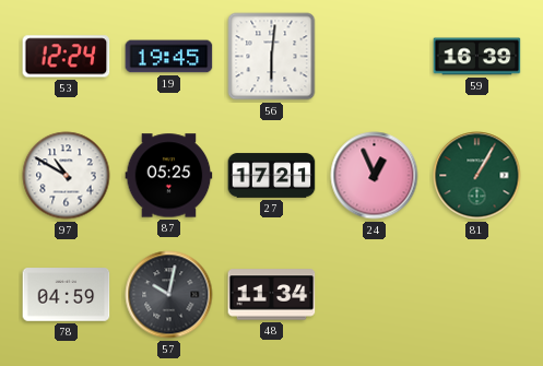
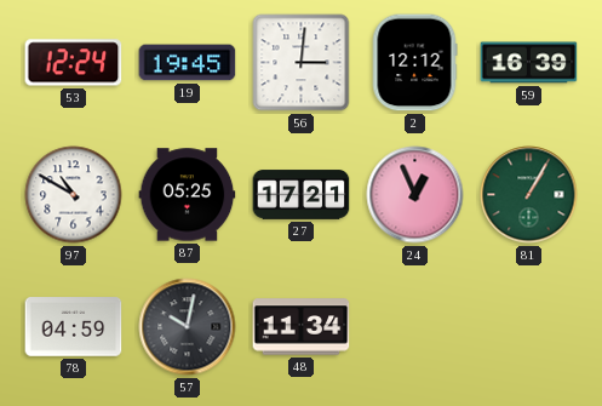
56: 6:01 -> 3:01
2: none -> 12:12
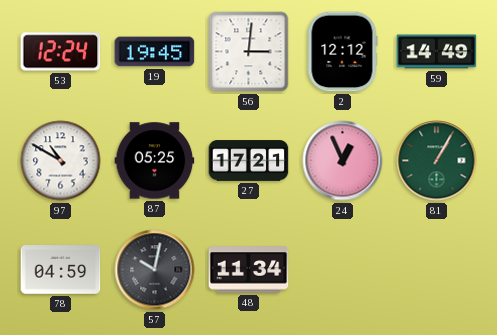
59: 16:39 -> 14:49
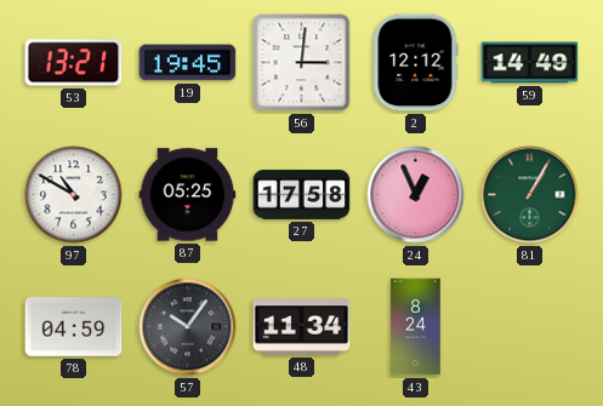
53: 12:24 -> 13:21
27: 17:21 -> 17:58
57: 10:02 -> 10:06
43: none -> 8:24
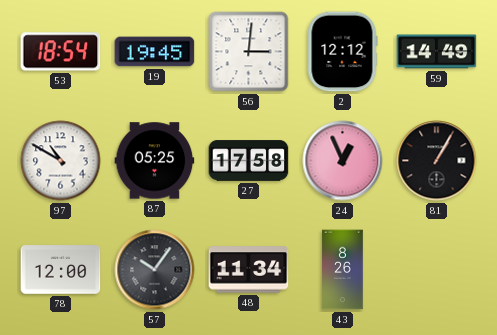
53: 13:21 -> 18:54
81 dial: green -> black
78: 04:59 -> 12:00
43: 8:24 -> 8:26
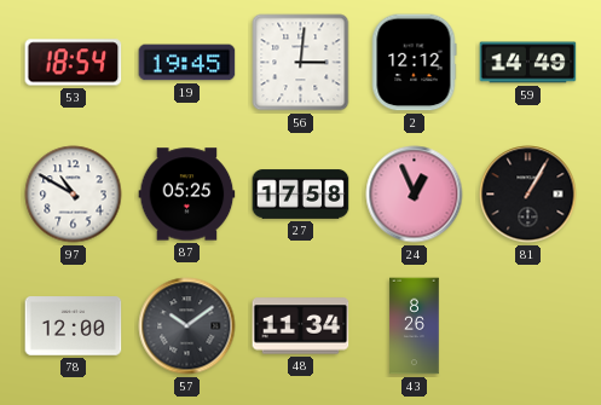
57: 10:06 -> 10:09
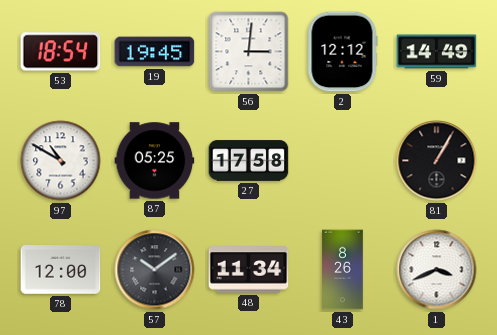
24: 12:56 -> none
1: none -> 3:41
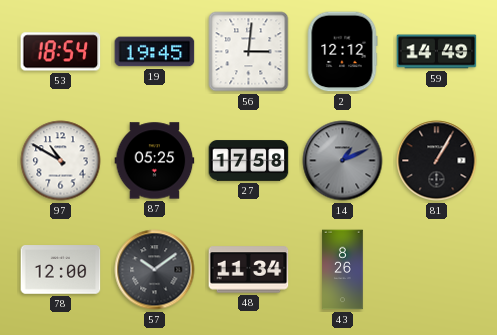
14: none -> 1:11
1: 3:41 -> none
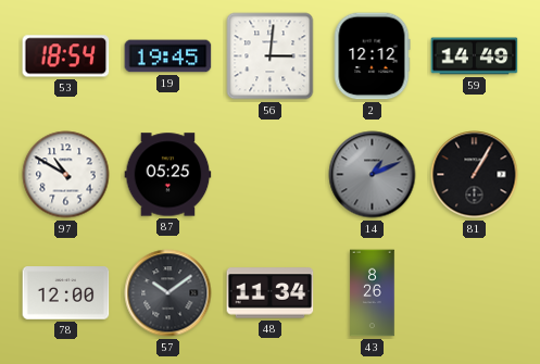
27: 17:58 -> none
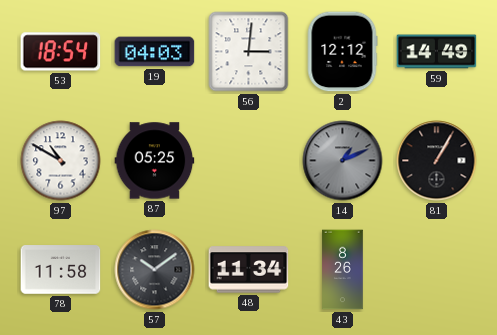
19: 19:45 -> 04:03
78: 12:00 -> 11:58
